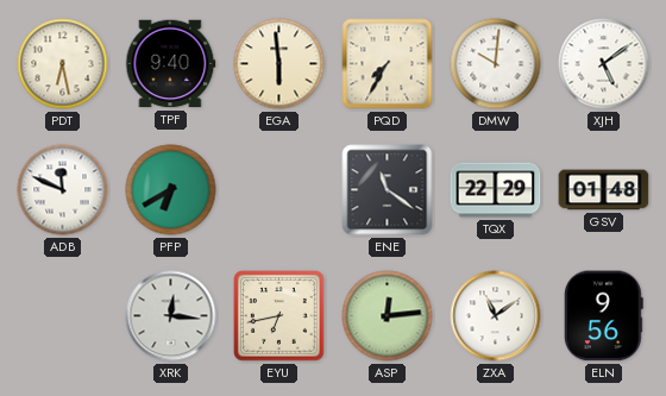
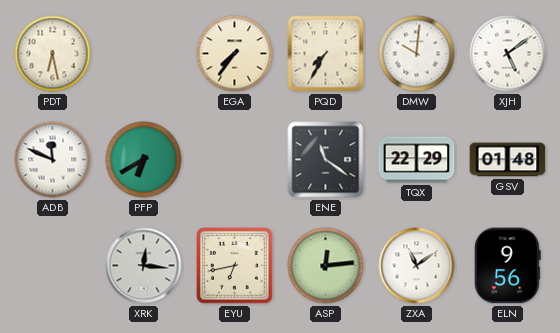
TPF: 9:40 -> none
EGA: 5:59 -> 7:36
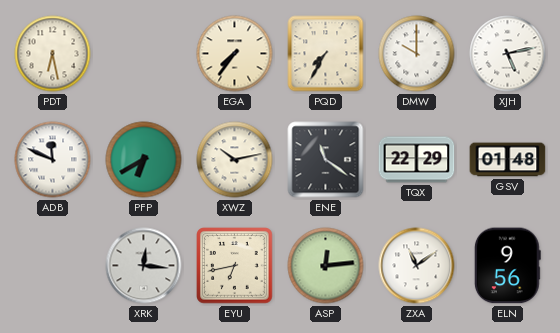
DMW: 10:01 -> 10:00
XJH: 5:09 -> 5:13
XWZ: none -> 10:13
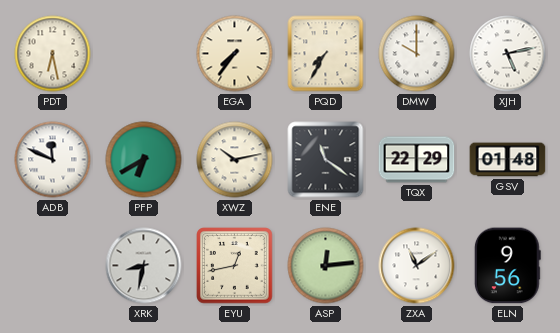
XRK: 12:16 -> 8:32
EYU: 6:43 -> 12:43
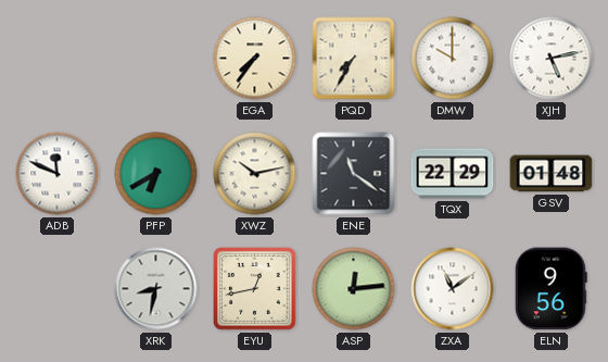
PDT: 6:28 -> none
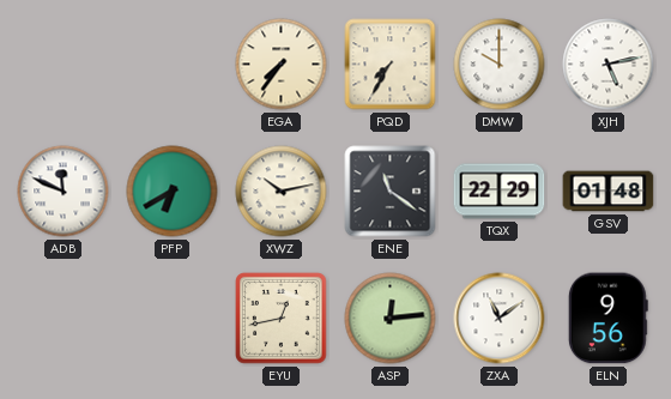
XRK: 8:32 -> none
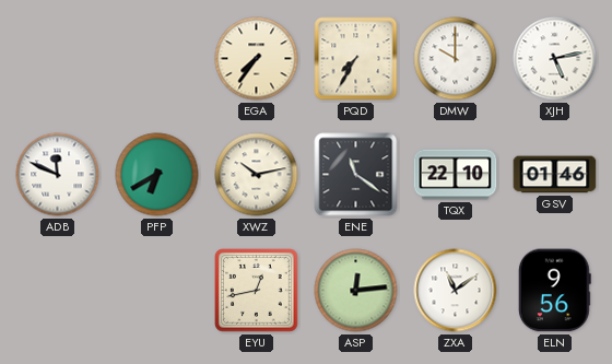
TQX: 22:29 -> 22:10
GSV: 01:48 -> 01:46
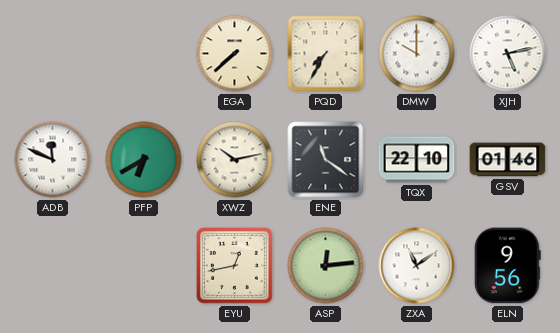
EGA: 7:36 -> 7:38
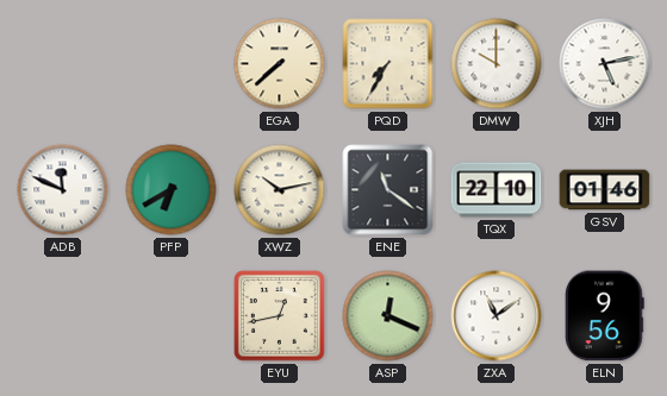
ASP: 12:14 -> 12:19
